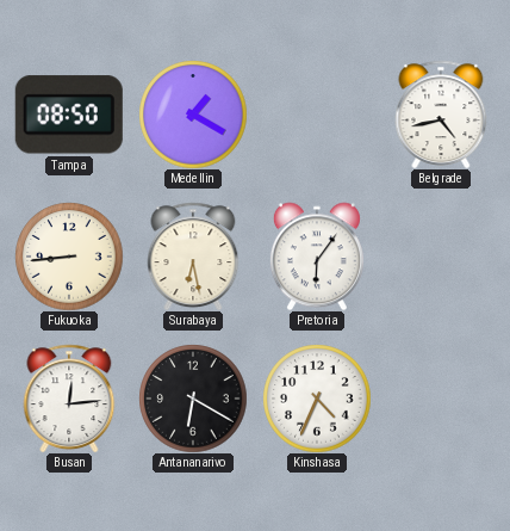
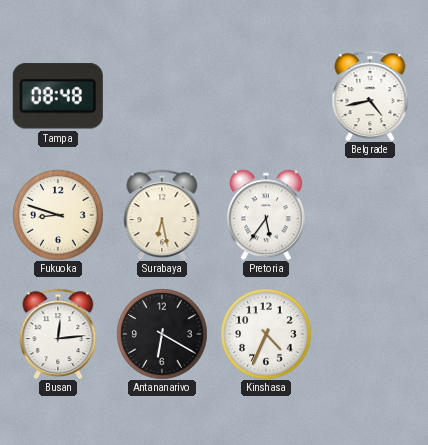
Tampa: 08:50 -> 08:48
Medellin: 1:20 -> none
Fukuoka: 8:44 -> 8:48
Pretoria: 6:06 -> 5:36
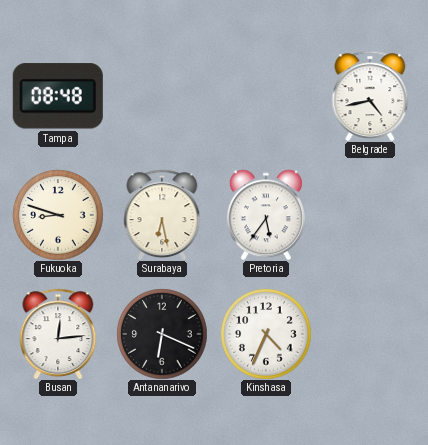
Antananarivo: 6:20 -> 6:19
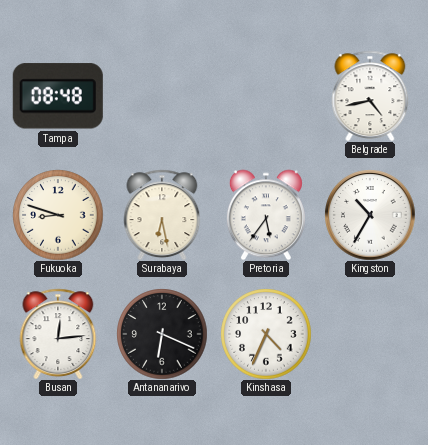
Kingston: none -> 10:35
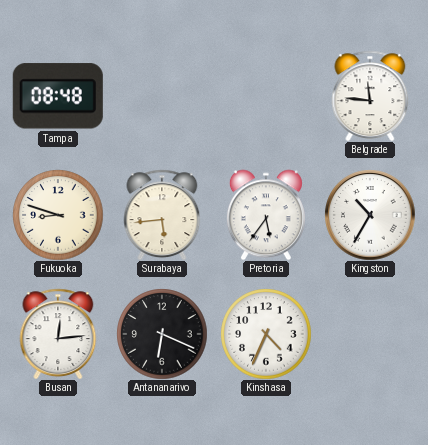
Belgrade: 4:43 -> 11:46
Surabaya: 6:28 -> 5:44
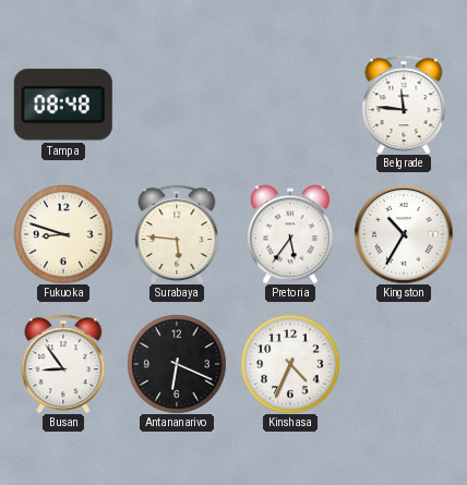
Surabaya: 5:44 -> 5:46
Busan: 12:14 -> 8:54
